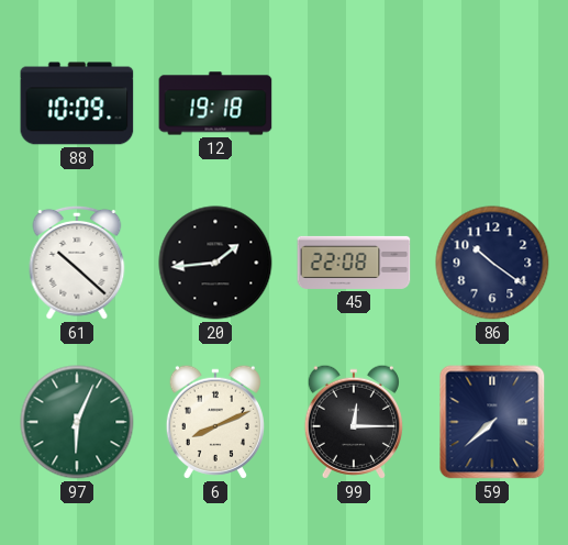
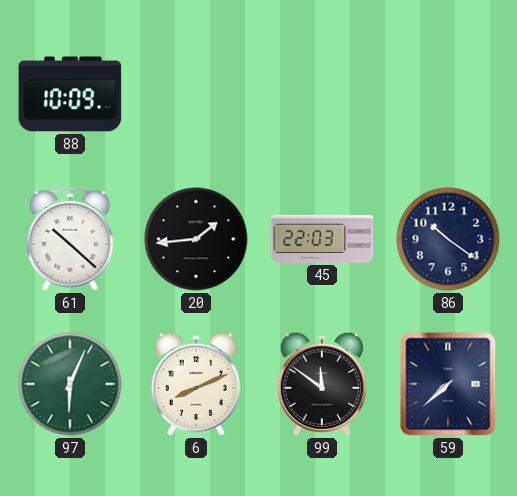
12: 19:18 -> none
45: 22:08 -> 22:03
99: 12:15 -> 11:51
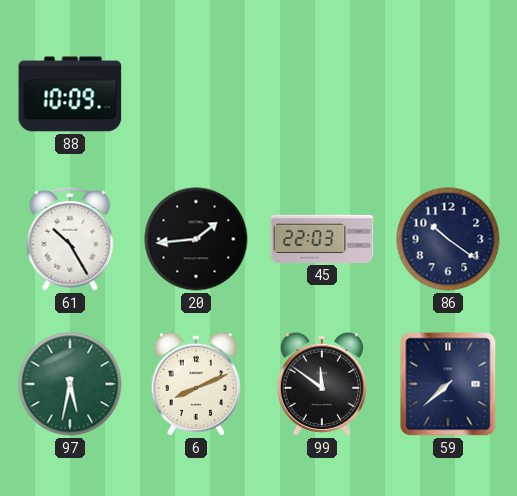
61: 10:22 -> 10:25
97: 6:04 -> 5:32
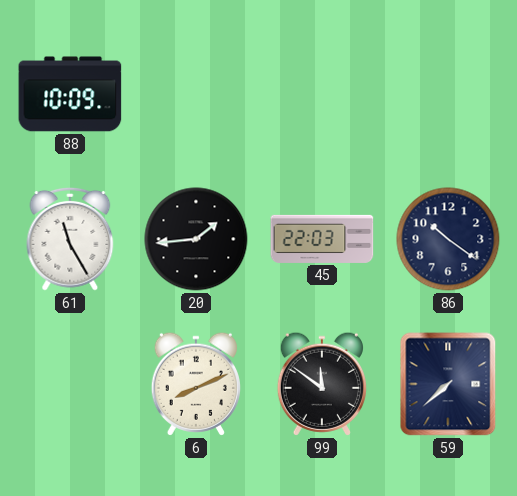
61: 10:25 -> 11:25
97: 5:32 -> none
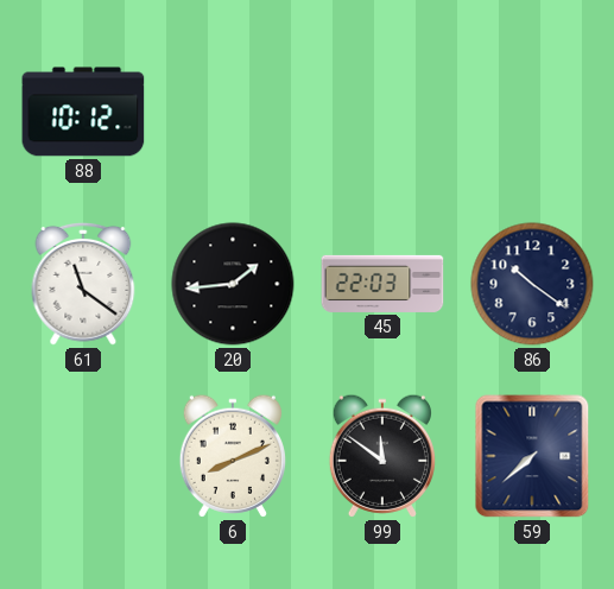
88: 10:09 -> 10:12
61: 11:25 -> 11:21
